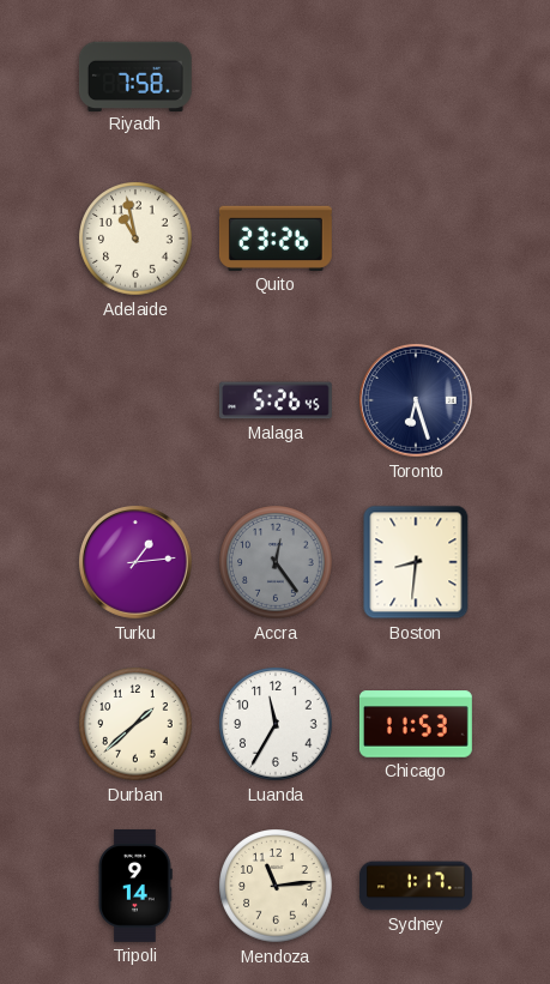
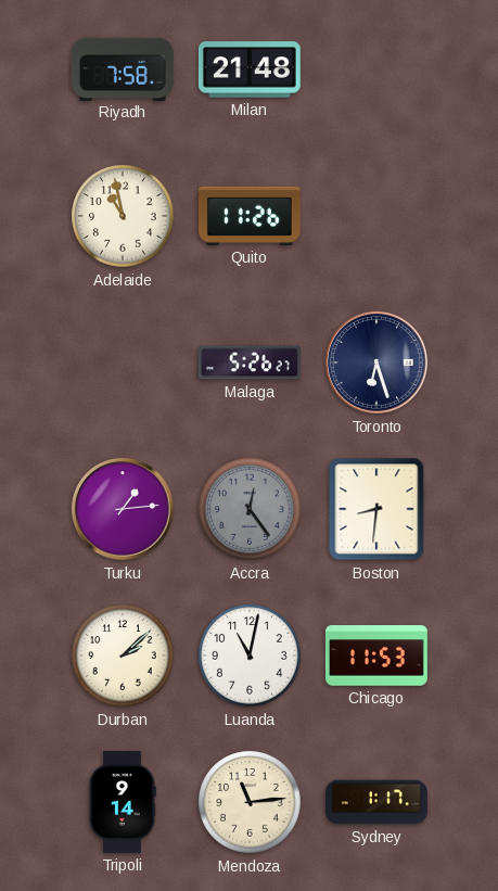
Milan: none -> 21:48
Quito: 23:26 -> 11:26
Malaga: 5:26:45 -> 5:26:27
Durban: 1:38 -> 2:08
Luanda: 11:35 -> 11:02
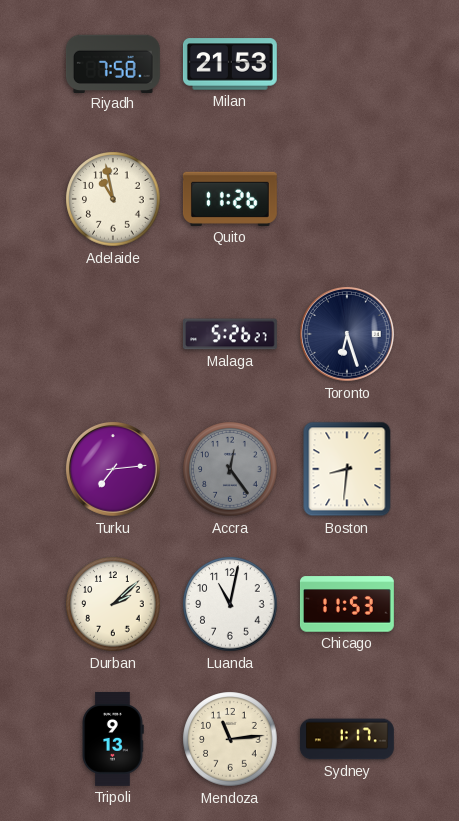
Milan: 21:48 -> 21:53
Turku: 1:14 -> 7:14
Tripoli: 9:14 -> 9:13
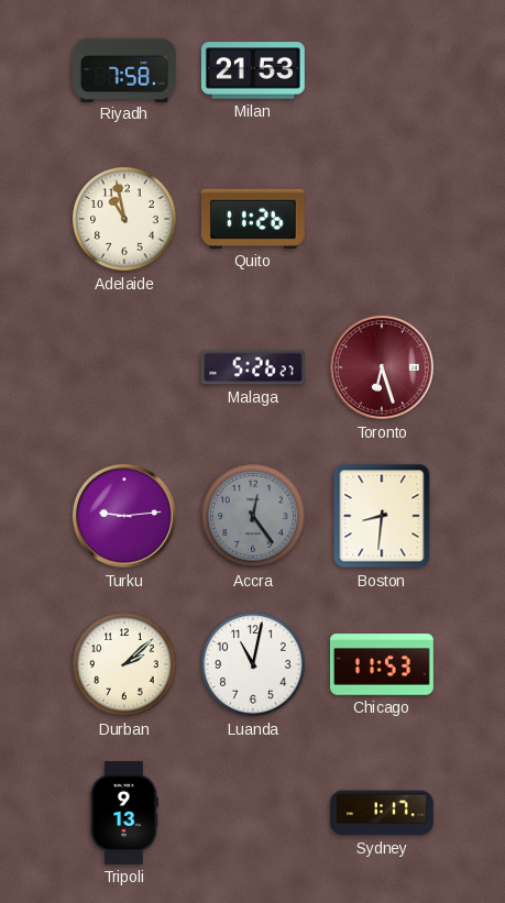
Toronto dial: navy -> burgundy
Turku: 7:14 -> 9:14
Mendoza: 11:14 -> none
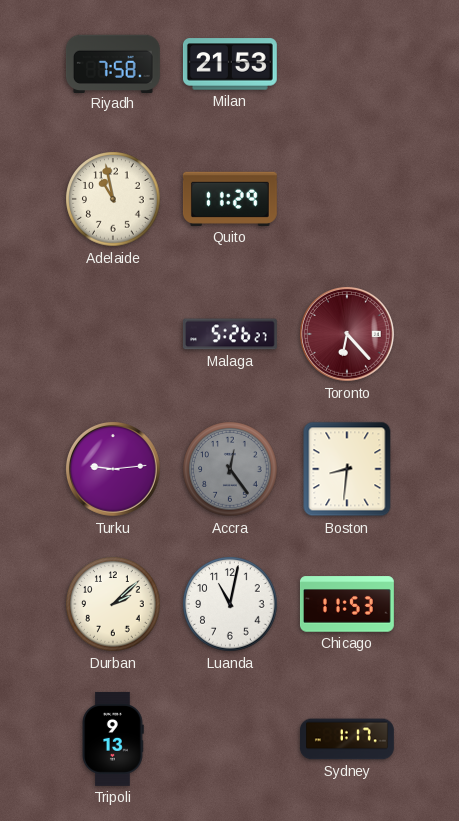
Quito: 11:26 -> 11:29
Toronto: 6:27 -> 6:23
